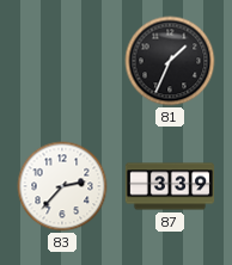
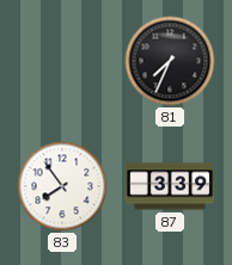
81: 1:34 -> 7:34
83: 2:37 -> 7:54
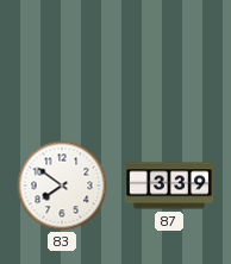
81: 7:34 -> none
83: 7:54 -> 7:51
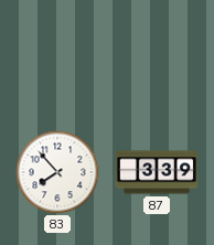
83: 7:51 -> 7:53
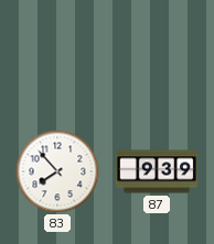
87: 3:39 -> 9:39
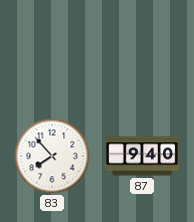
87: 9:39 -> 9:40
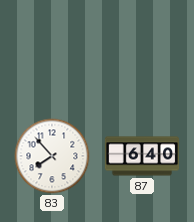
87: 9:40 -> 6:40
